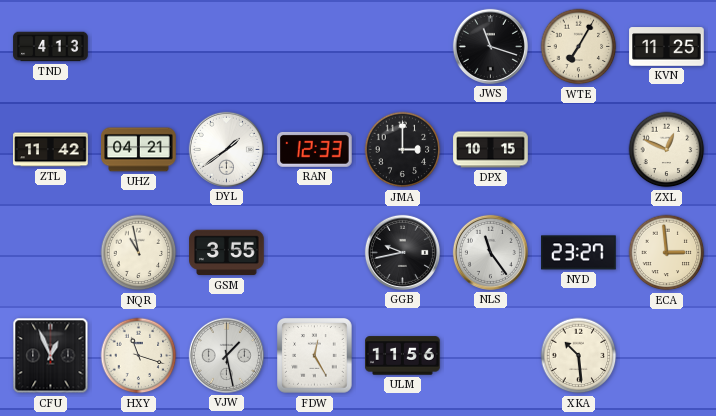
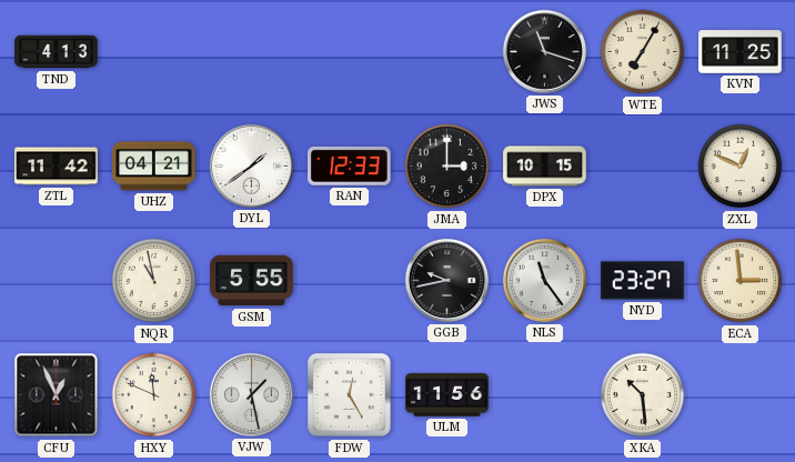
GSM: 3:55 -> 5:55
HXY: 11:18 -> 11:49
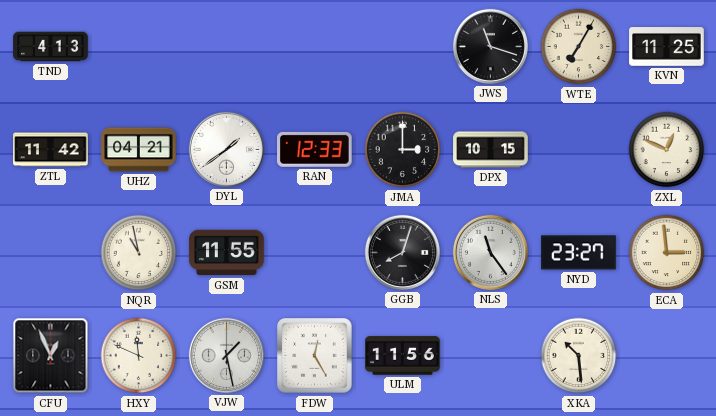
GSM: 5:55 -> 11:55
GGB: 9:43 -> 8:03
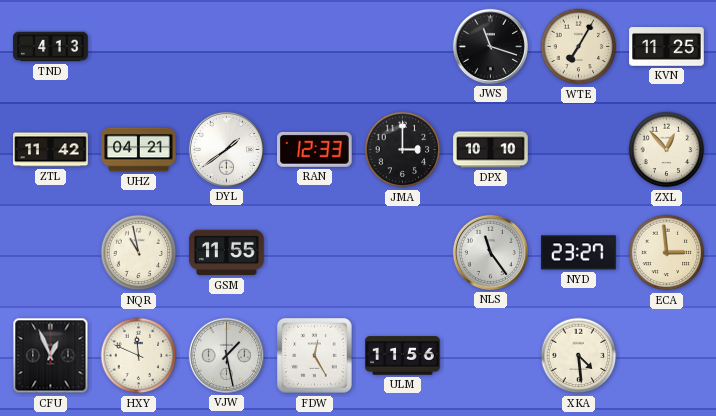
DPX: 10:15 -> 10:10
ZXL: 12:49 -> 12:53
GGB: 8:03 -> none
XKA: 10:29 -> 4:29
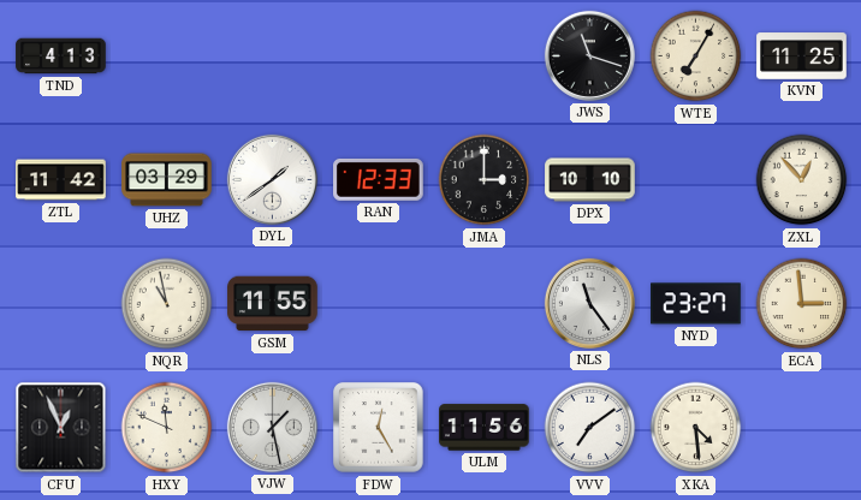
UHZ: 04:21 -> 03:29
VVV: none -> 7:09
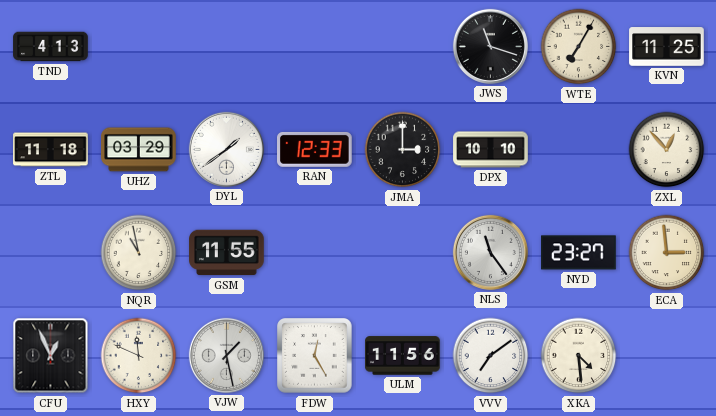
ZTL: 11:42 -> 11:18
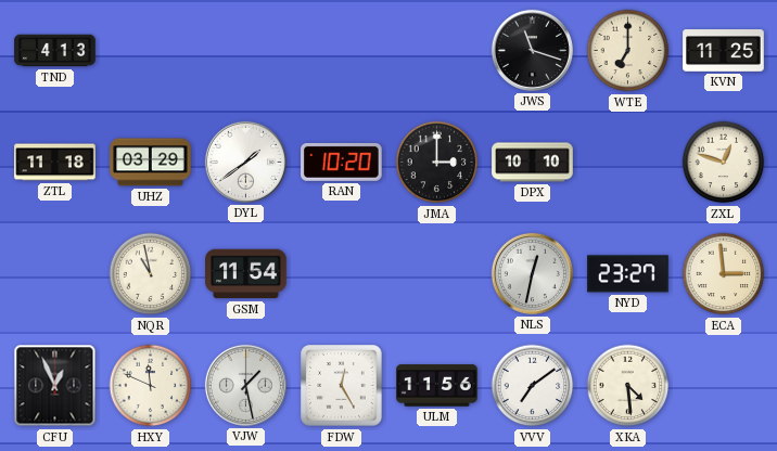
WTE: 7:05 -> 7:00
RAN: 12:33 -> 10:20
ZXL: 12:53 -> 12:48
GSM: 11:55 -> 11:54
NLS: 11:24 -> 12:32
